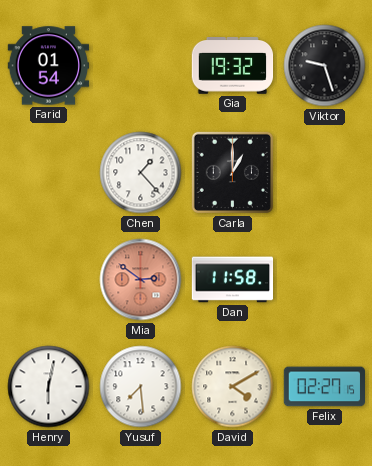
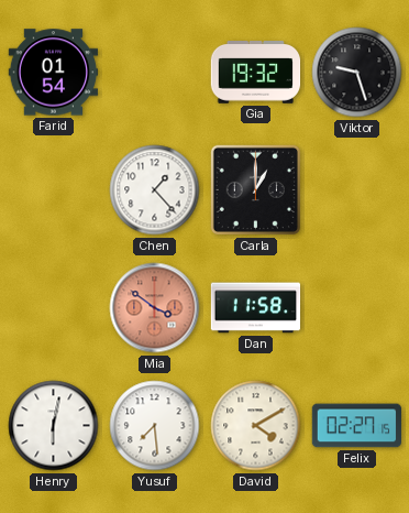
Mia: 2:51 -> 3:51
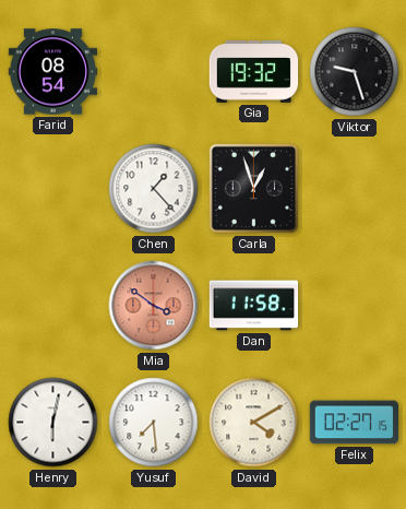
Farid: 01:54 -> 08:54
Carla: 1:00 -> 12:57
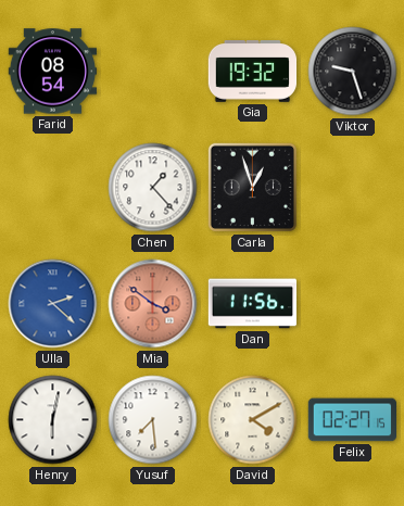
Ulla: none -> 2:22
Dan: 11:58 -> 11:56
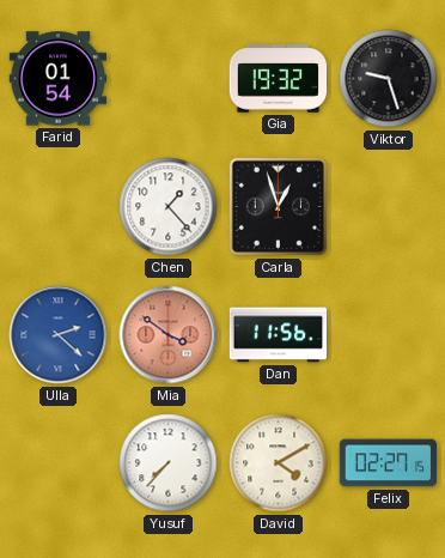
Farid: 08:54 -> 01:54
Henry: 6:02 -> none
Yusuf: 7:29 -> 7:37
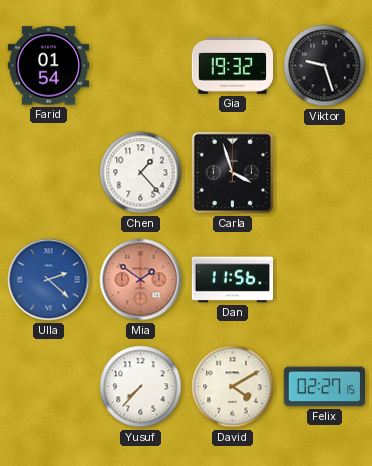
Carla: 12:57 -> 3:57
Mia: 3:51 -> 1:51
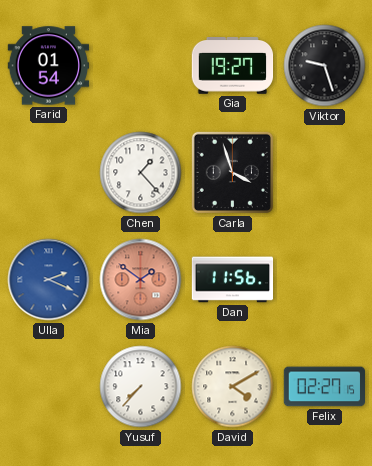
Gia: 19:32 -> 19:27
Ulla: 2:22 -> 2:19
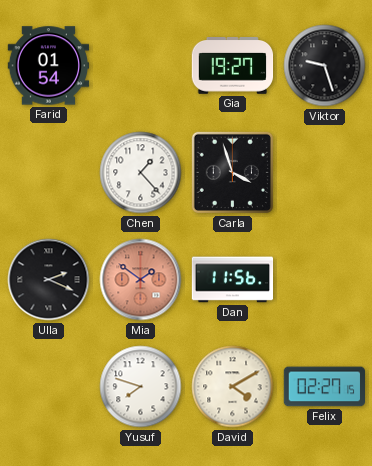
Ulla dial: blue -> black
Yusuf: 7:37 -> 7:48
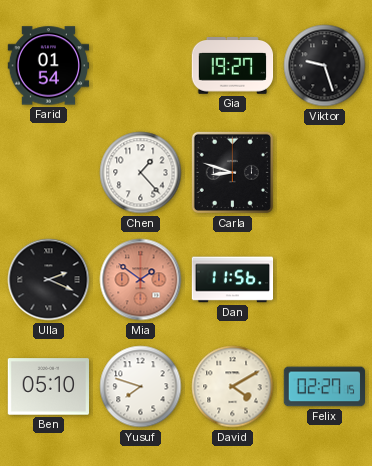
Carla: 3:57 -> 8:48
Ben: none -> 05:10
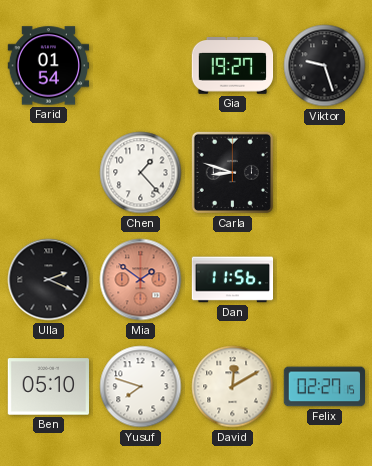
David: 4:10 -> 12:10
